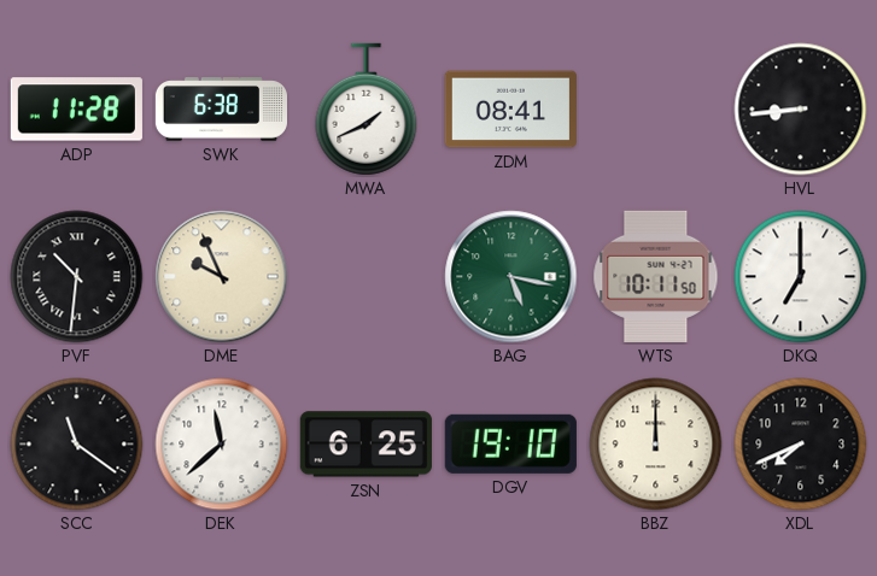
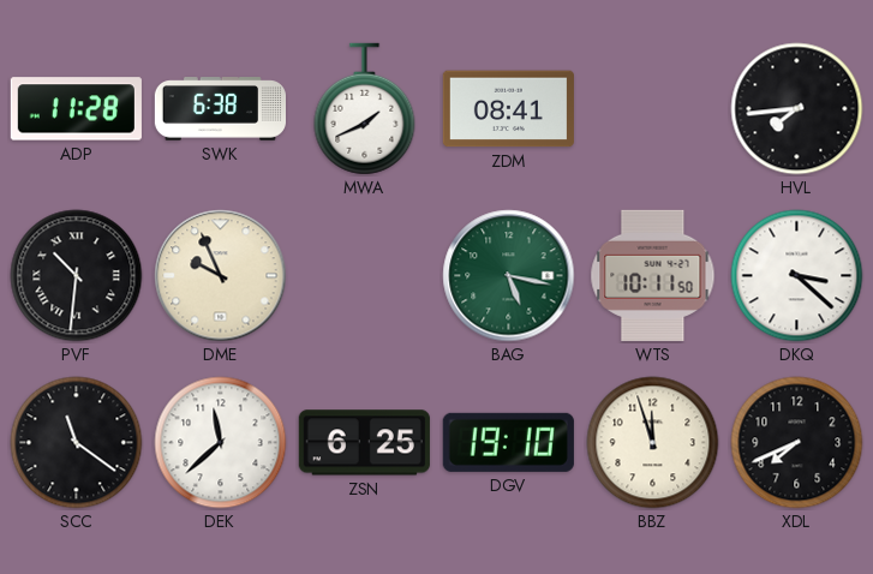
HVL: 8:44 -> 7:44
DKQ: 7:00 -> 3:22
BBZ: 12:00 -> 11:57
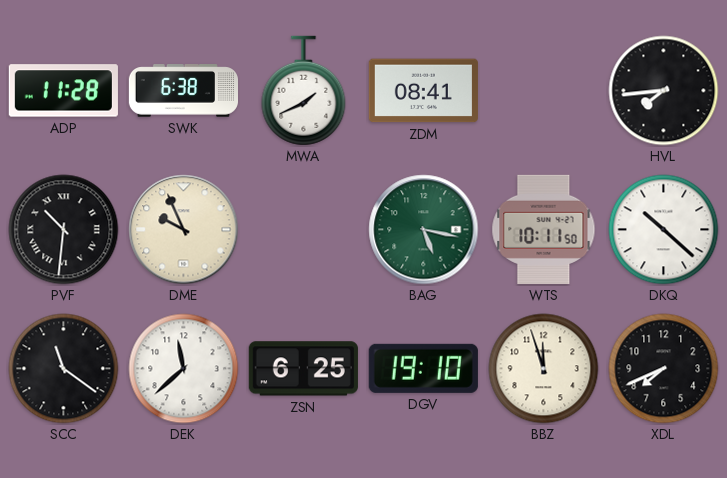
DKQ: 3:22 -> 10:22
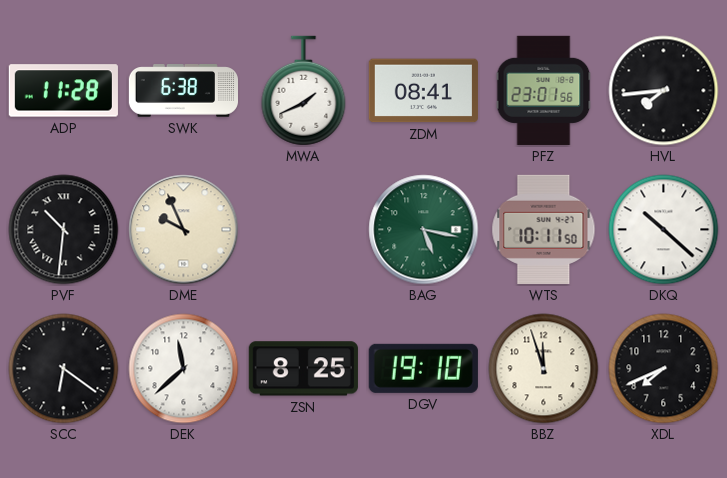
PFZ: none -> 23:01
SCC: 11:21 -> 6:21
ZSN: 6:25 -> 8:25
